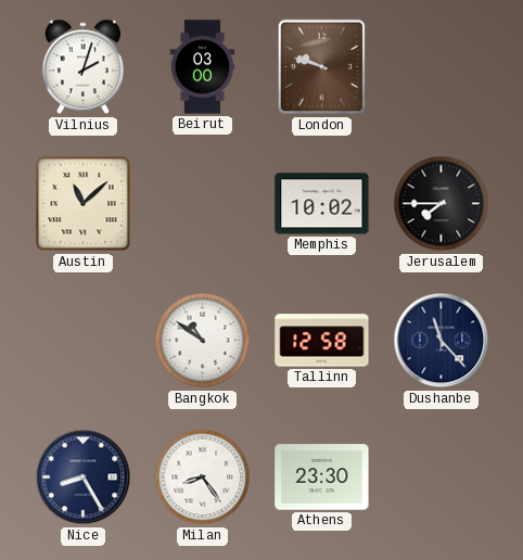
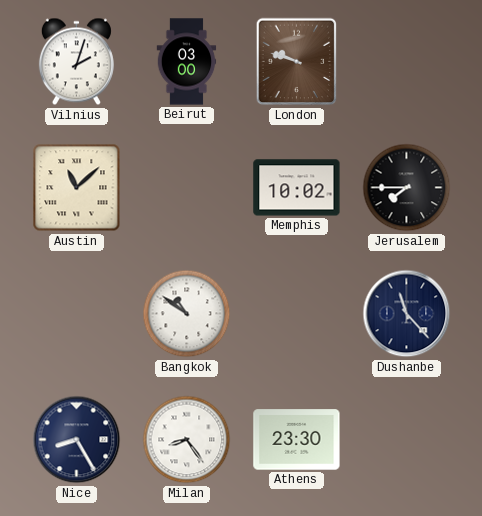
Tallinn: 12:58 -> none
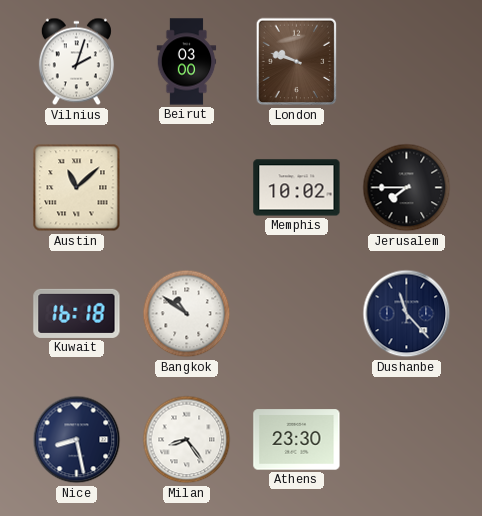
Kuwait: none -> 16:18
Nice: 8:25 -> 8:28
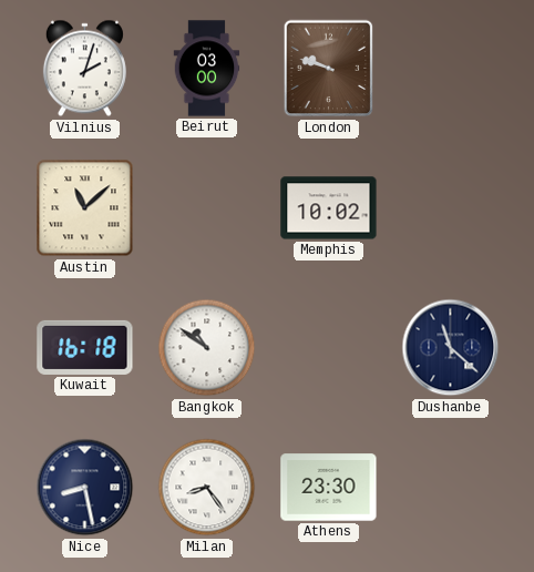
Jerusalem: 7:45 -> none
Dushanbe: 11:23 -> 11:22
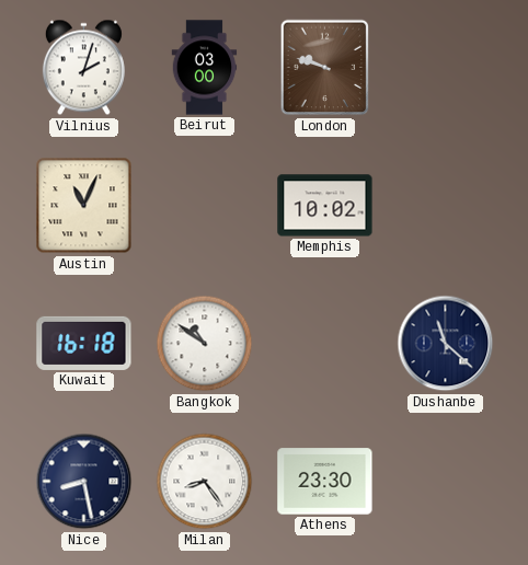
Austin: 11:08 -> 11:04
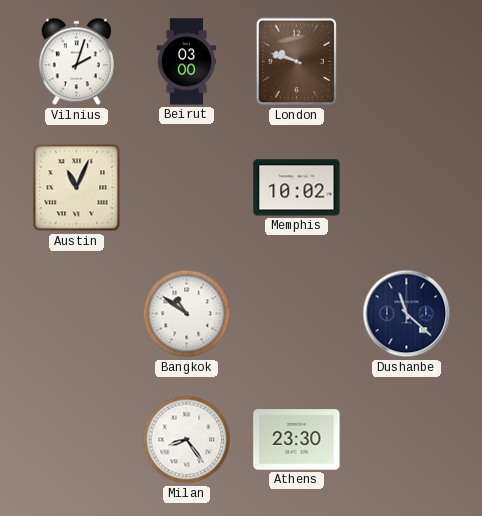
Kuwait: 16:18 -> none
Nice: 8:28 -> none
